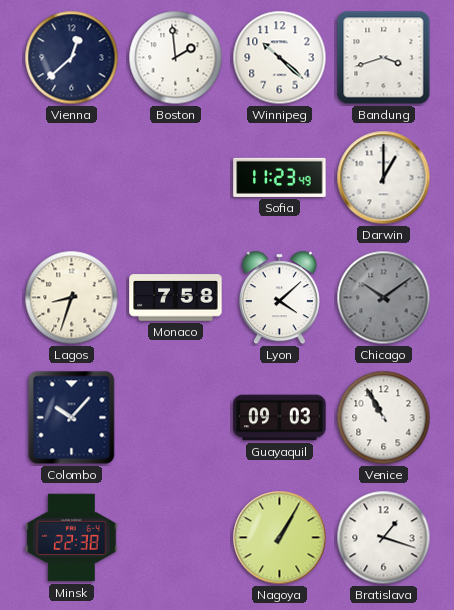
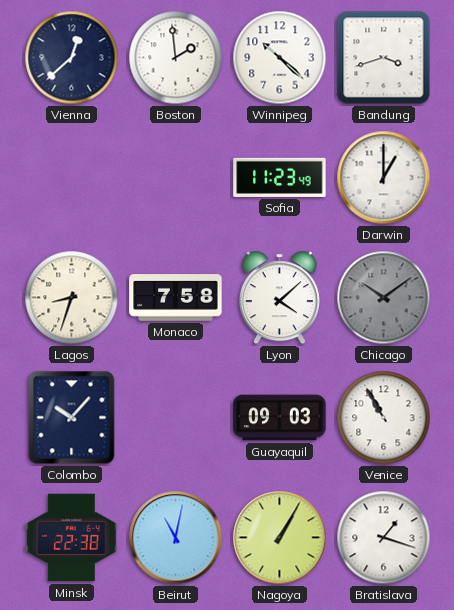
Beirut: none -> 11:02
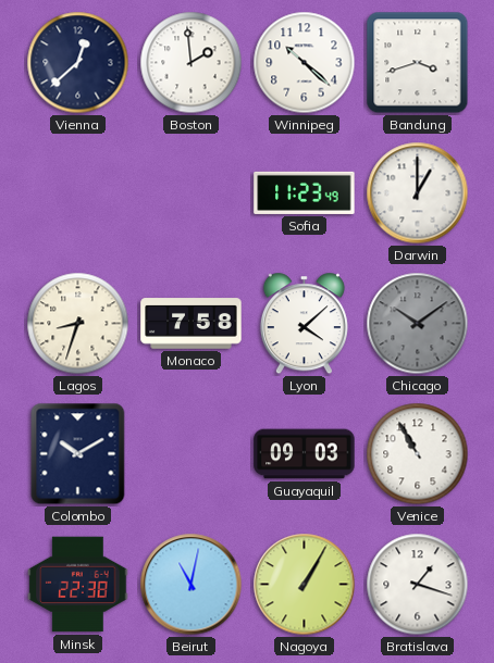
Colombo: 10:07 -> 10:10
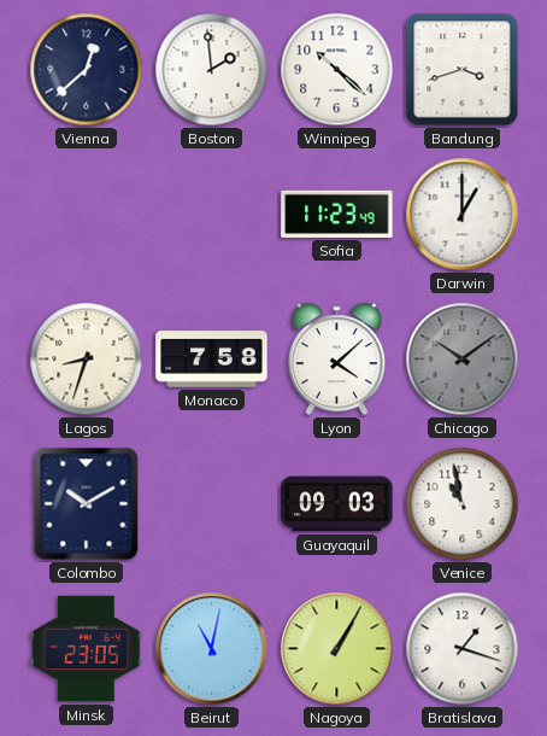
Venice: 10:55 -> 10:58
Minsk: 22:38 -> 23:05
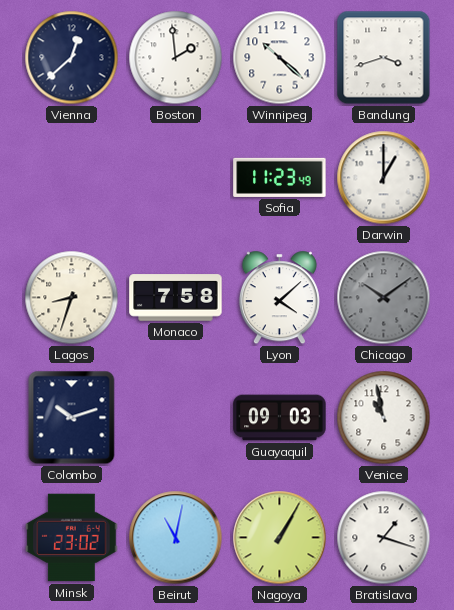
Colombo: 10:10 -> 10:12
Minsk: 23:05 -> 23:02
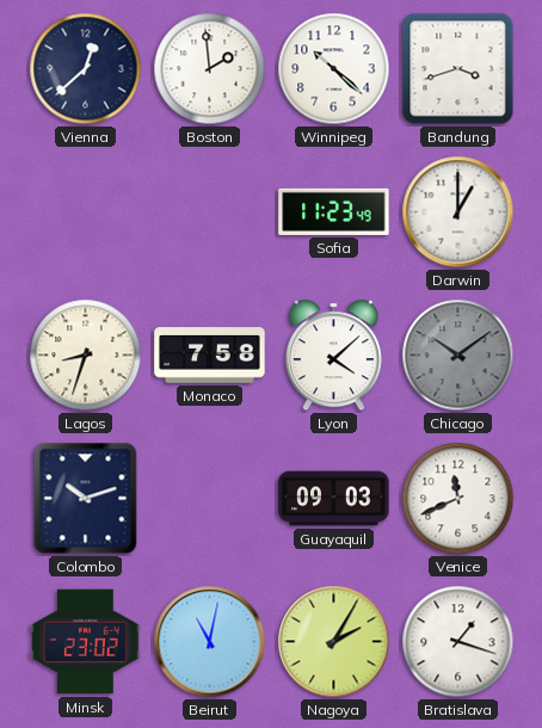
Venice: 10:58 -> 11:41
Nagoya: 1:05 -> 2:05
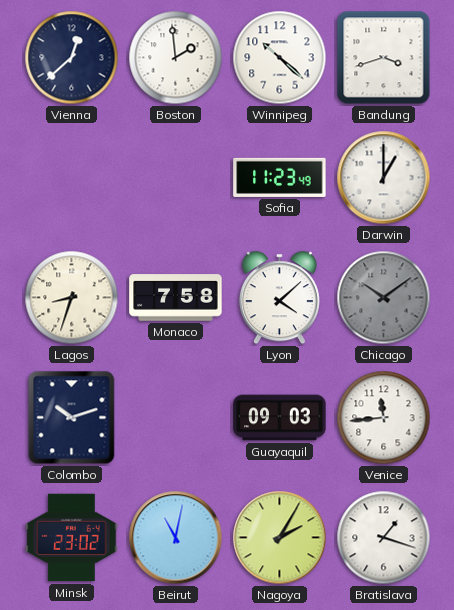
Venice: 11:41 -> 11:44
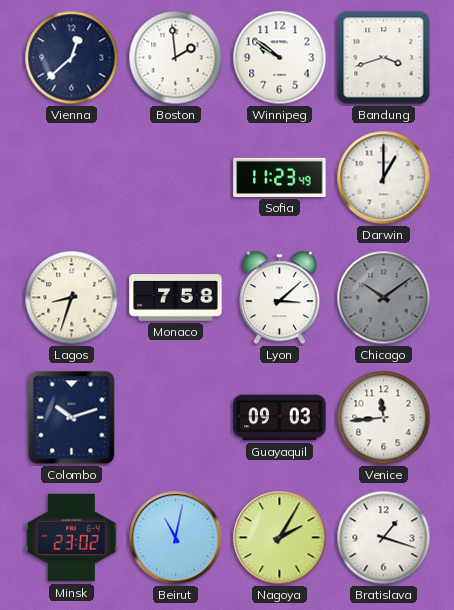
Winnipeg: 10:22 -> 9:51
Lyon: 4:08 -> 3:08
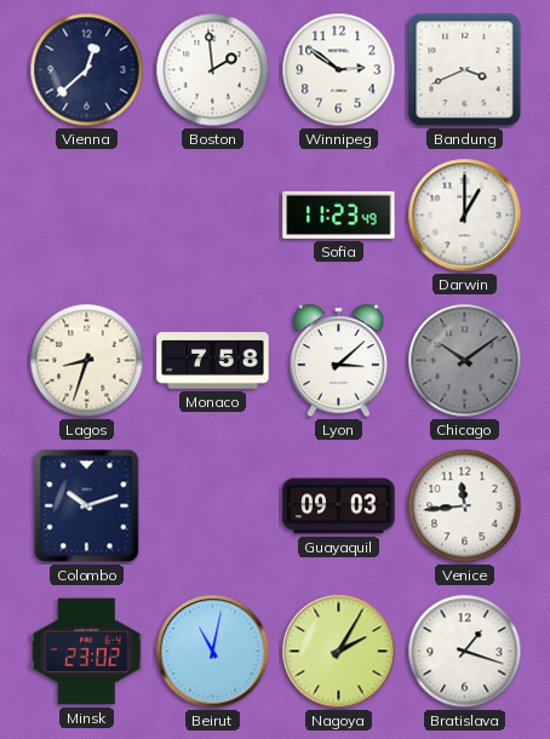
Winnipeg: 9:51 -> 2:51
Bandung: 3:42 -> 3:41
